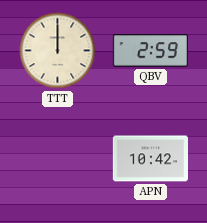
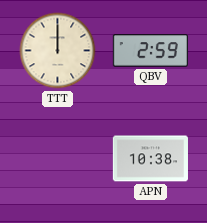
APN: 10:42 -> 10:38
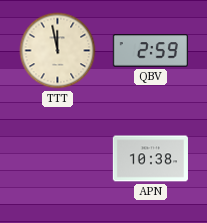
TTT: 12:00 -> 11:58
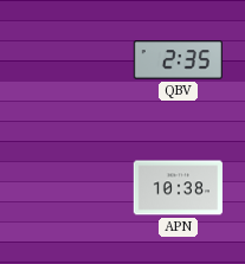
TTT: 11:58 -> none
QBV: 2:59 -> 2:35
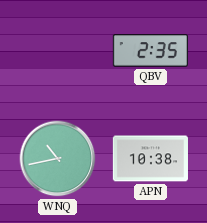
WNQ: none -> 10:43
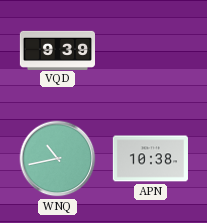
VQD: none -> 9:39
QBV: 2:35 -> none
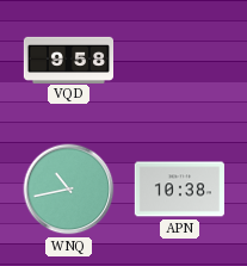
VQD: 9:39 -> 9:58
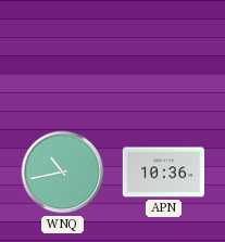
VQD: 9:58 -> none
APN: 10:38 -> 10:36
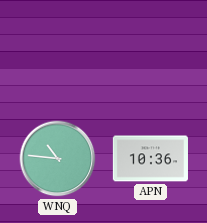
WNQ: 10:43 -> 10:46
